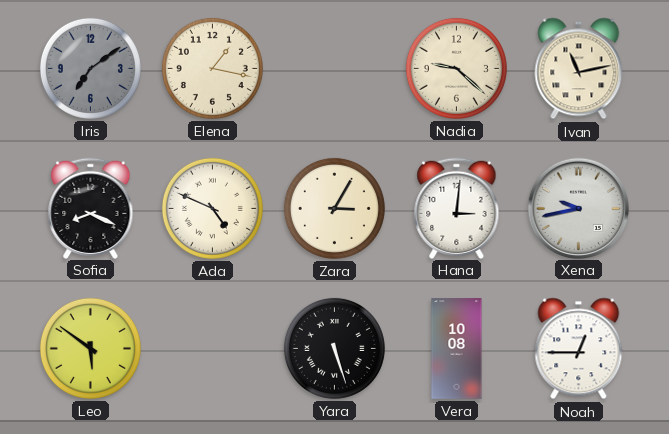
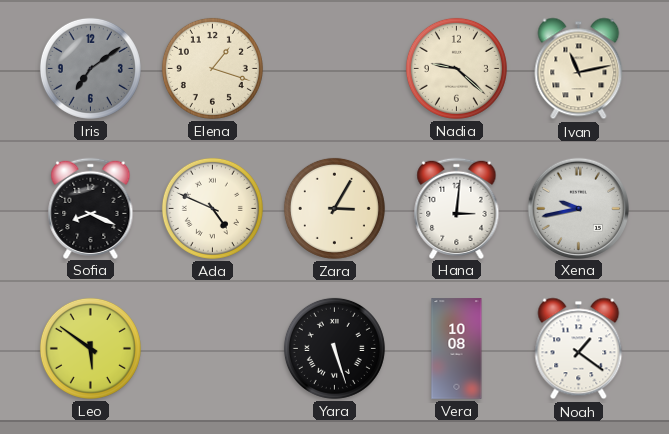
Elena: 1:17 -> 1:18
Noah: 12:45 -> 1:21
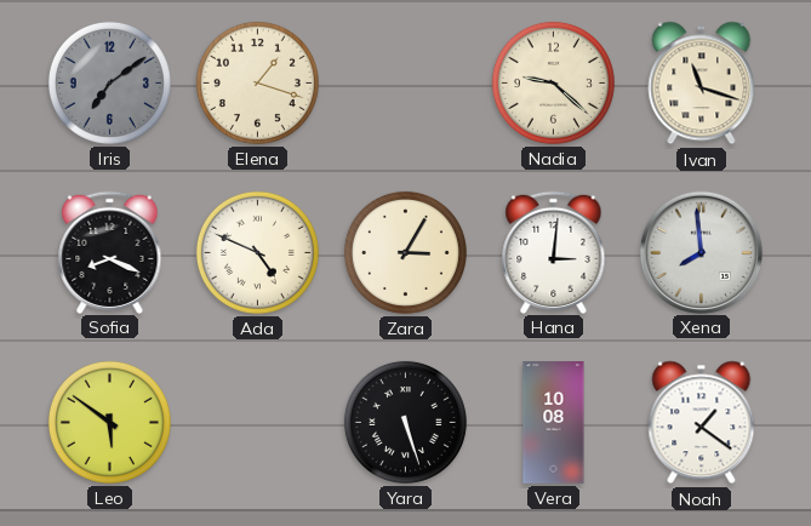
Ivan: 11:13 -> 11:18
Xena: 9:43 -> 7:59
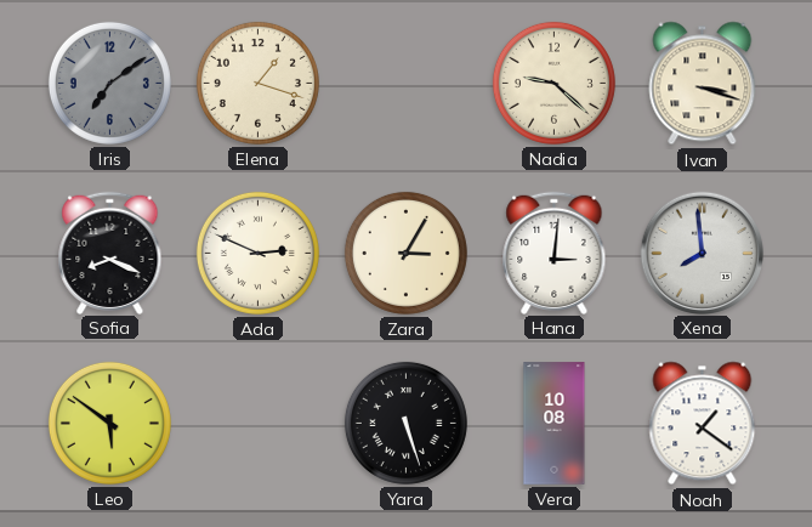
Ivan: 11:18 -> 3:18
Ada: 4:49 -> 2:49
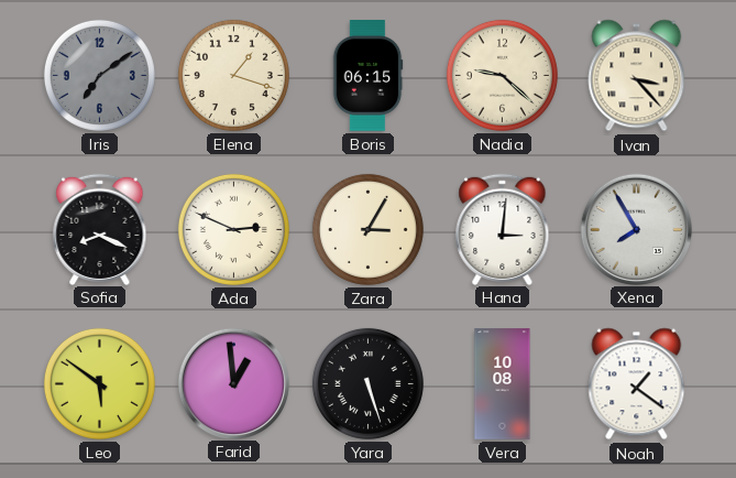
Boris: none -> 06:15
Ivan: 3:18 -> 3:23
Xena: 7:59 -> 7:55
Farid: none -> 12:59
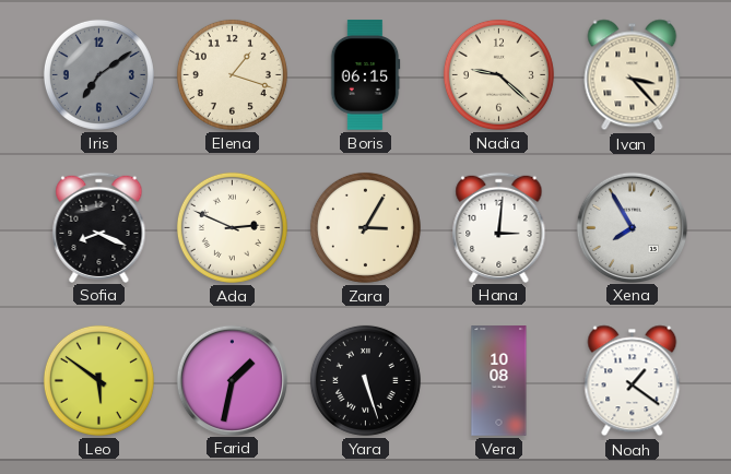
Farid: 12:59 -> 1:32
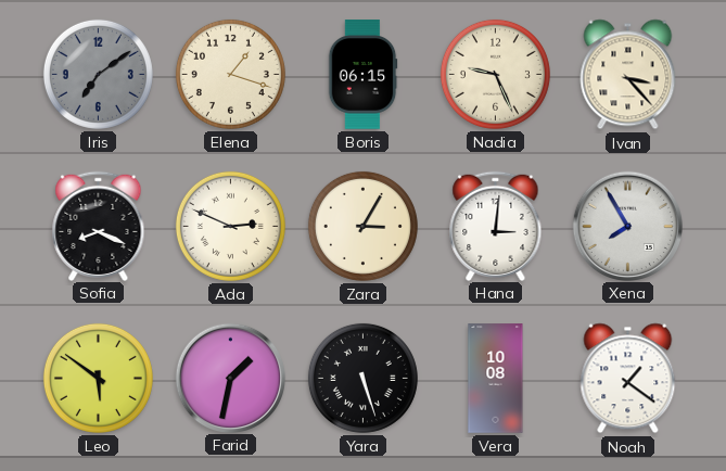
Nadia: 9:22 -> 9:26
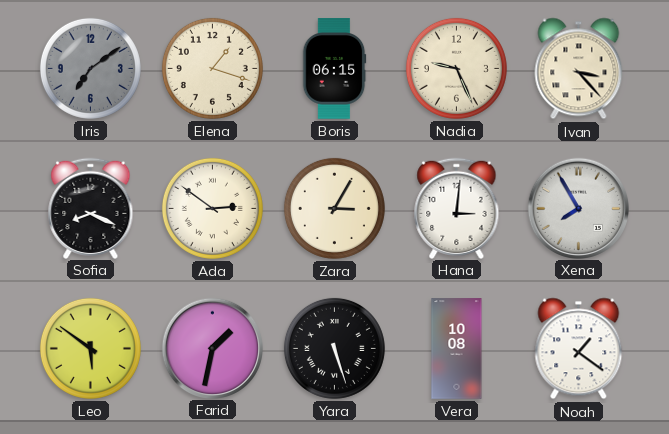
Ada: 2:49 -> 2:51
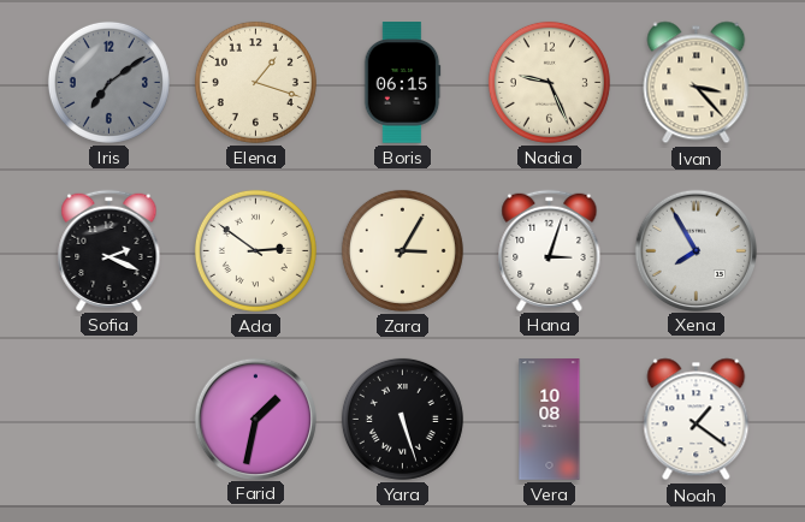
Sofia: 8:19 -> 2:19
Hana: 3:01 -> 3:03
Leo: 5:51 -> none
